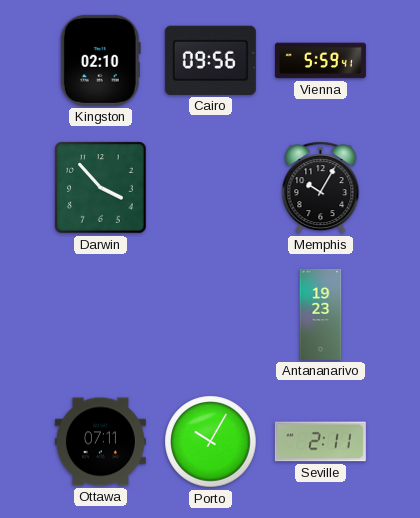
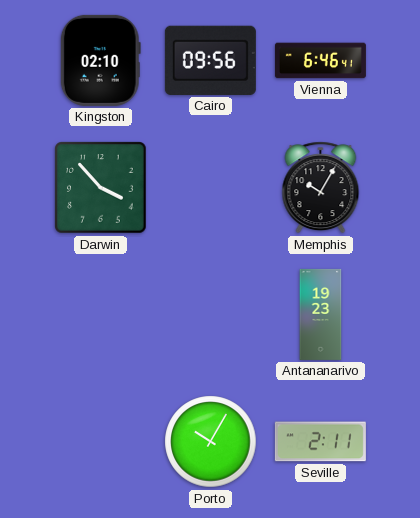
Vienna: 5:59 -> 6:46
Ottawa: 07:11 -> none
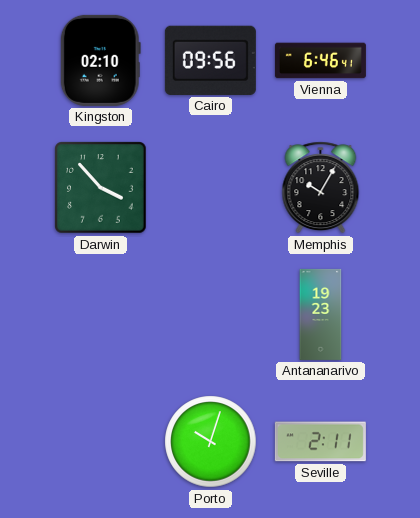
Porto: 10:05 -> 10:03
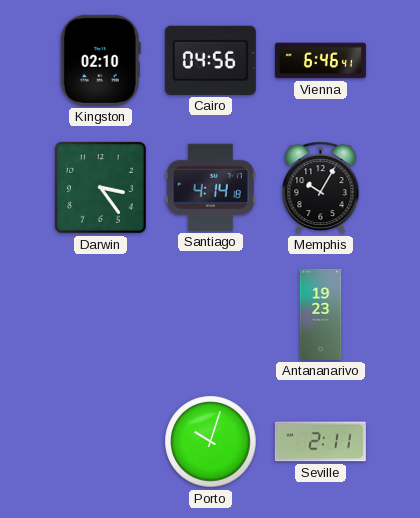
Cairo: 09:56 -> 04:56
Darwin: 3:53 -> 3:24
Santiago: none -> 4:14
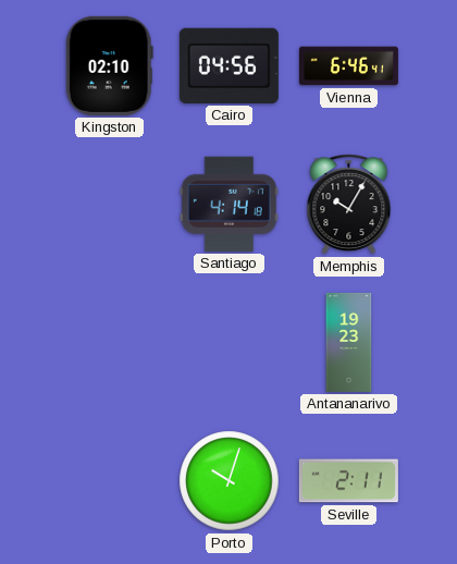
Darwin: 3:24 -> none
